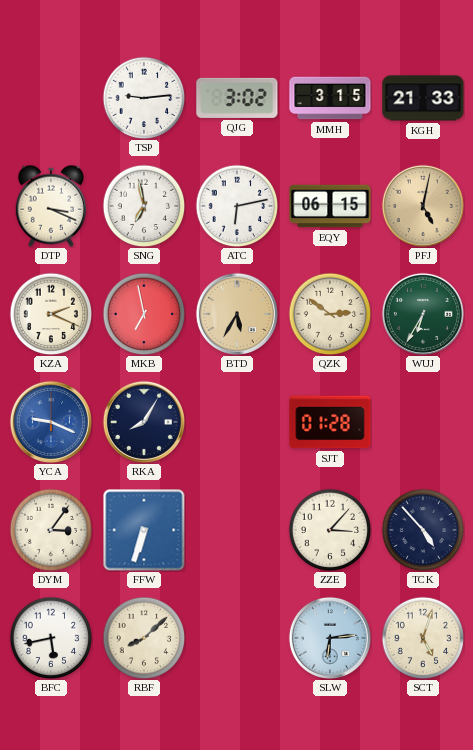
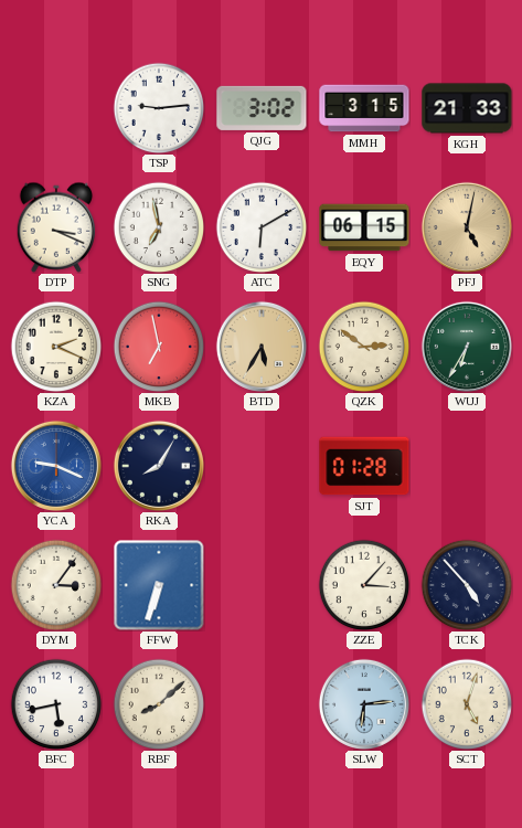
ATC: 6:13 -> 6:10
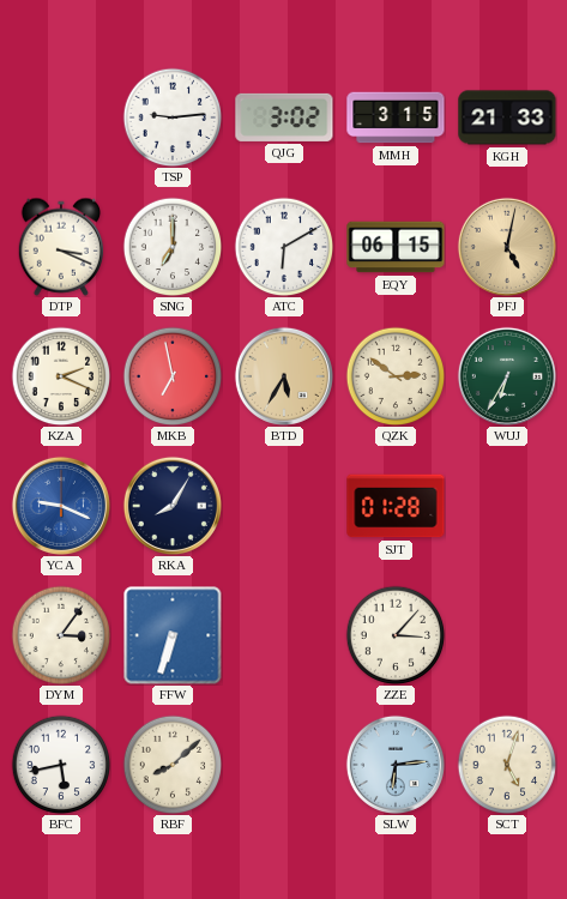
SNG: 6:58 -> 7:00
TCK: 4:53 -> none
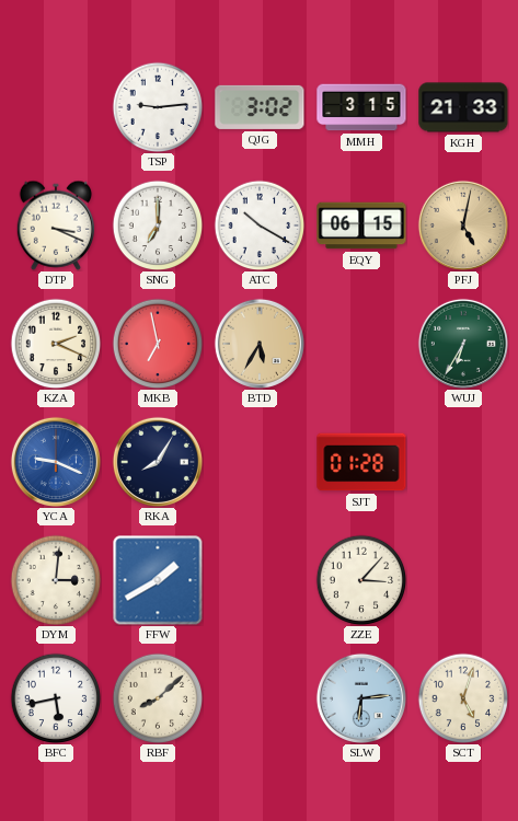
ATC: 6:10 -> 10:20
QZK: 2:51 -> none
DYM: 3:06 -> 3:01
FFW: 6:33 -> 1:40
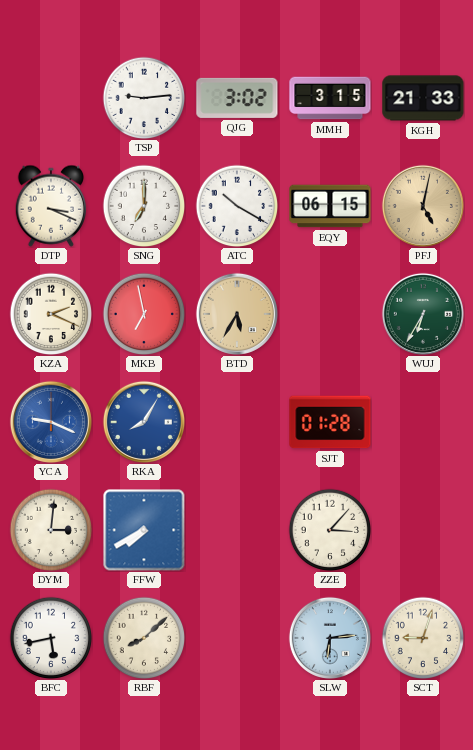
RKA dial: navy -> blue
FFW: 1:40 -> 7:40
SCT: 5:03 -> 9:03
